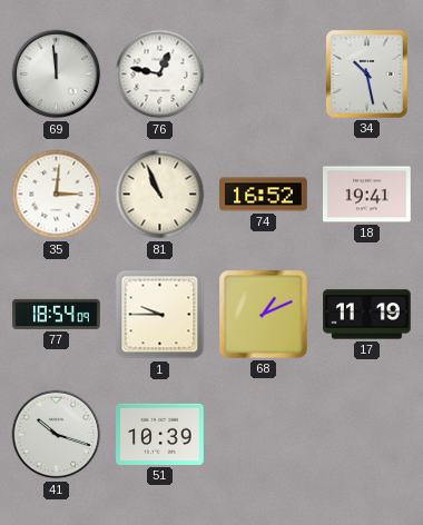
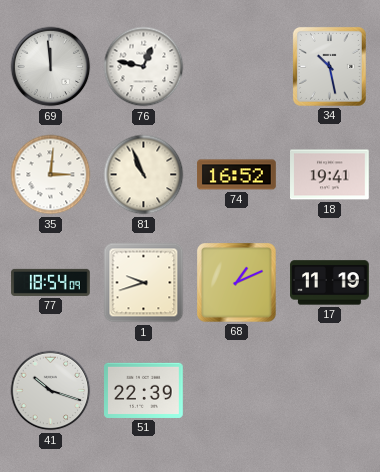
1: 9:45 -> 9:42
51: 10:39 -> 22:39
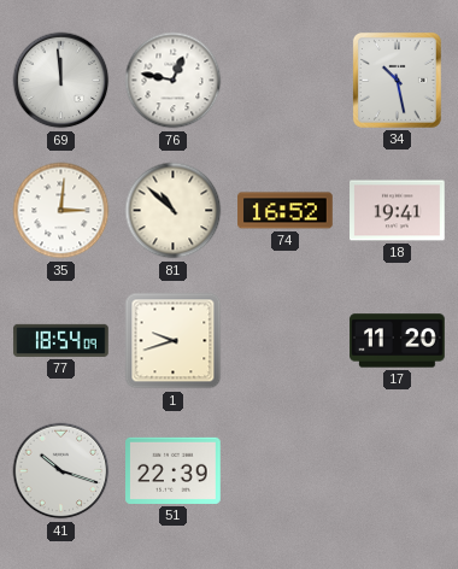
81: 10:56 -> 10:52
68: 1:11 -> none
17: 11:19 -> 11:20
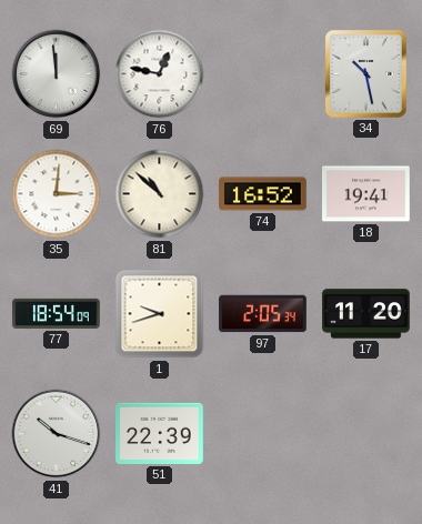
97: none -> 2:05
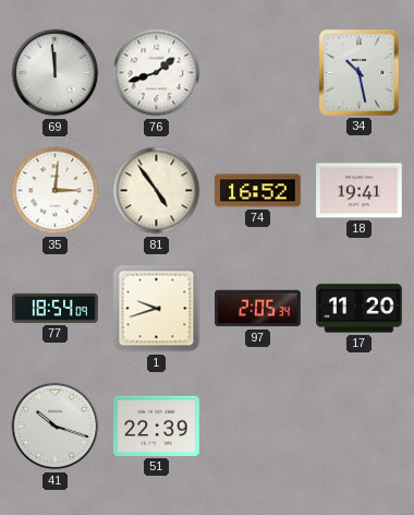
76: 12:47 -> 1:42
81: 10:52 -> 4:54
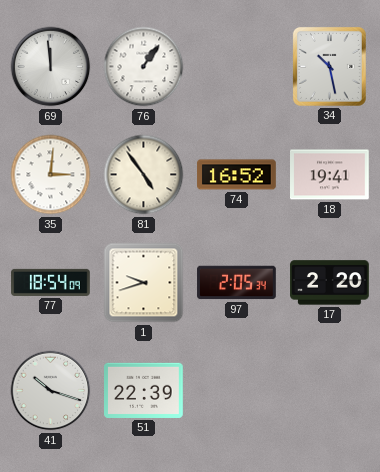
76: 1:42 -> 1:06
17: 11:20 -> 2:20
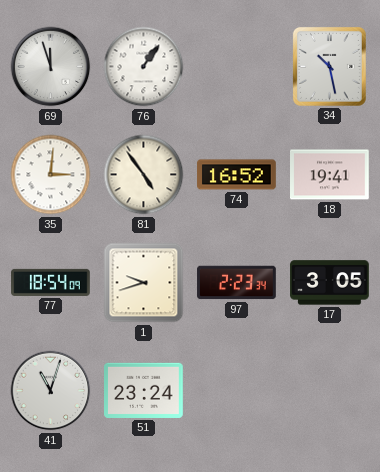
69: 11:59 -> 11:57
97: 2:05 -> 2:23
17: 2:20 -> 3:05
41: 10:18 -> 11:03
51: 22:39 -> 23:24
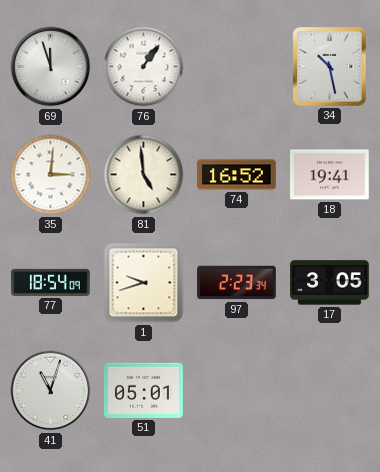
81: 4:54 -> 4:59
51: 23:24 -> 05:01
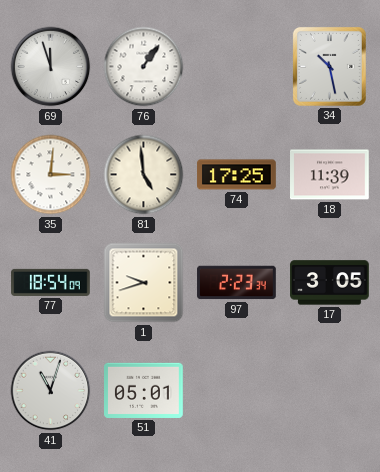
74: 16:52 -> 17:25
18: 19:41 -> 11:39
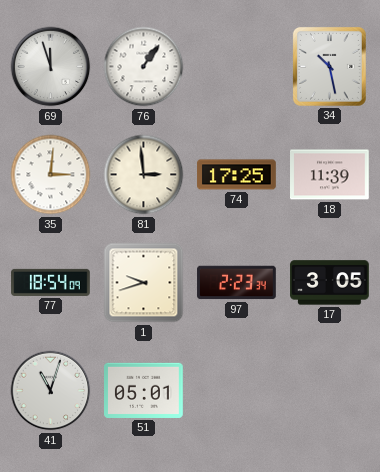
81: 4:59 -> 2:59
